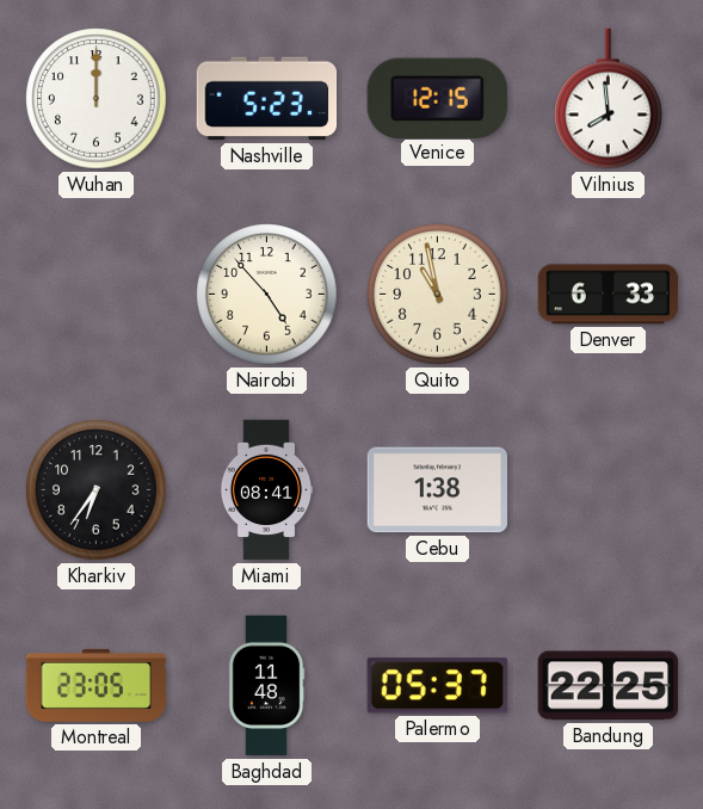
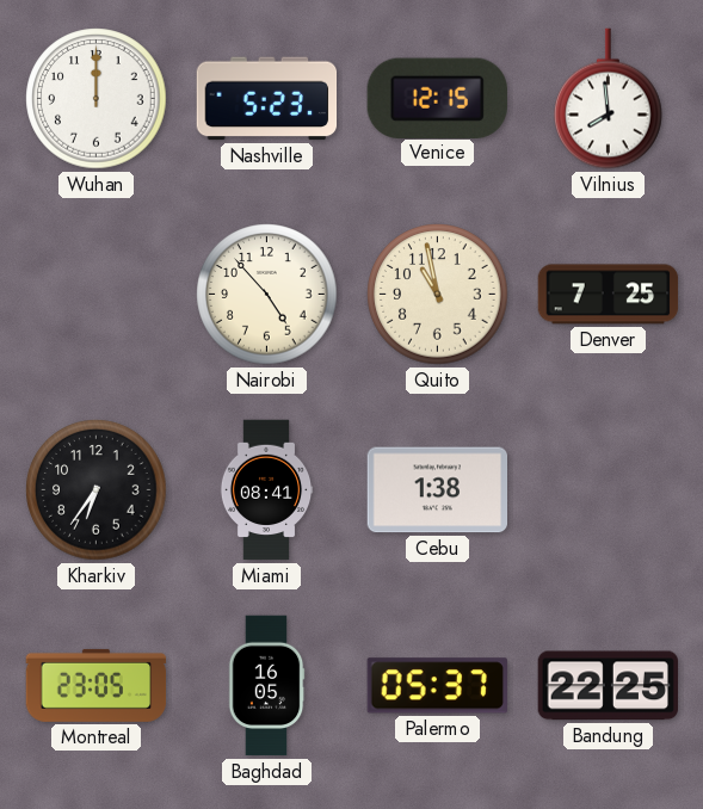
Denver: 6:33 -> 7:25
Baghdad: 11:48 -> 16:05
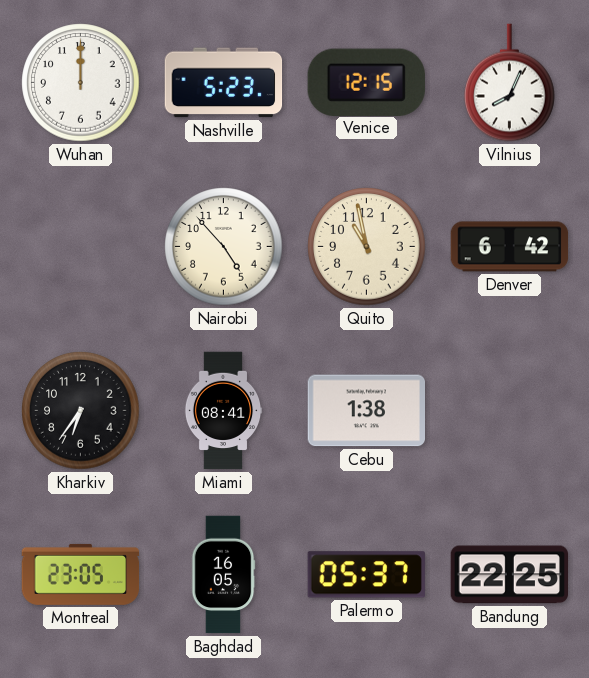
Vilnius: 7:59 -> 8:04
Denver: 7:25 -> 6:42
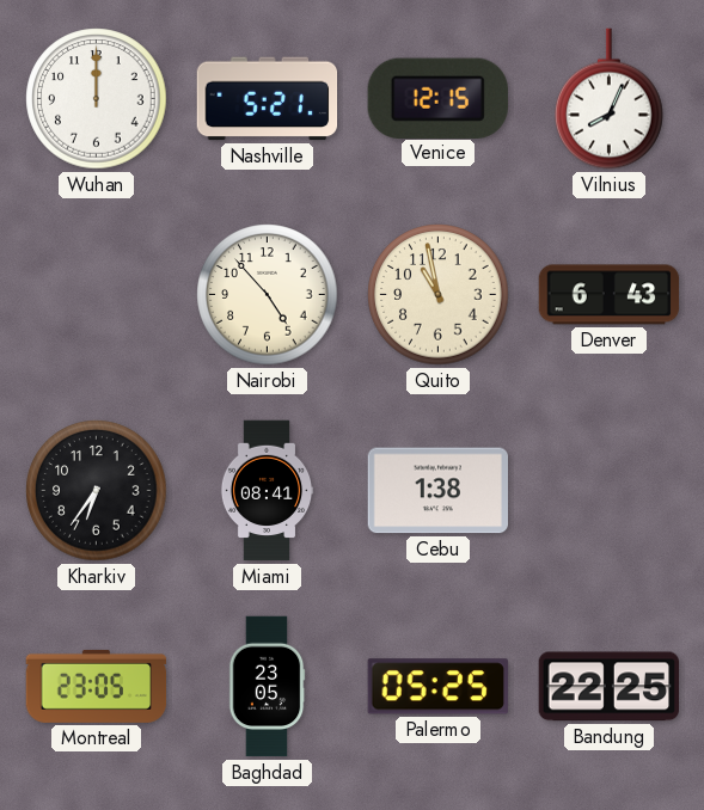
Nashville: 5:23 -> 5:21
Denver: 6:42 -> 6:43
Baghdad: 16:05 -> 23:05
Palermo: 05:37 -> 05:25
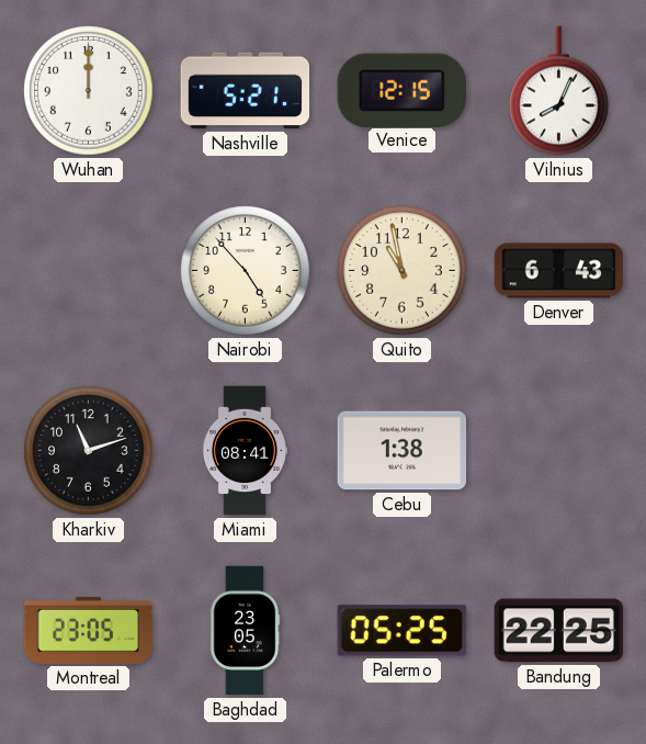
Kharkiv: 6:36 -> 11:12
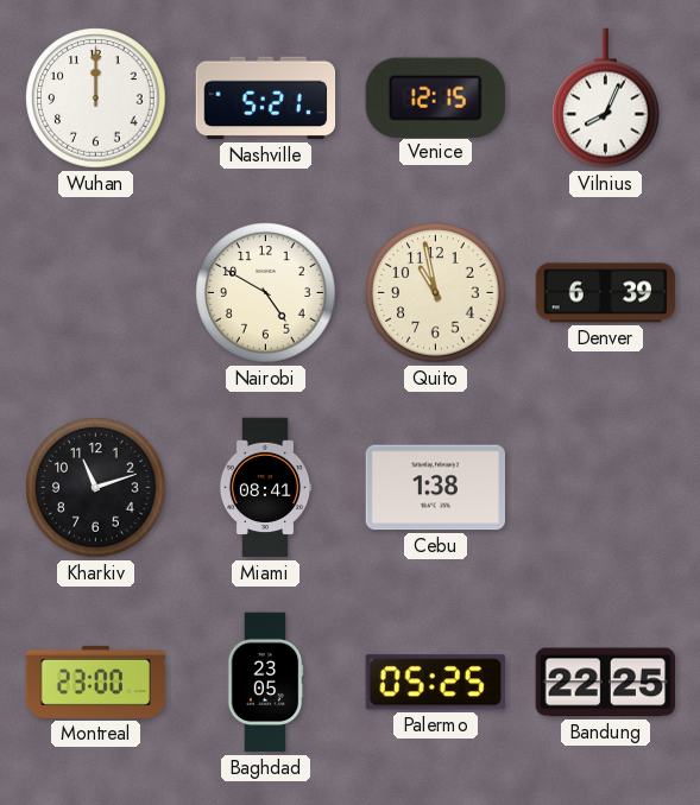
Nairobi: 4:53 -> 4:50
Denver: 6:43 -> 6:39
Montreal: 23:05 -> 23:00
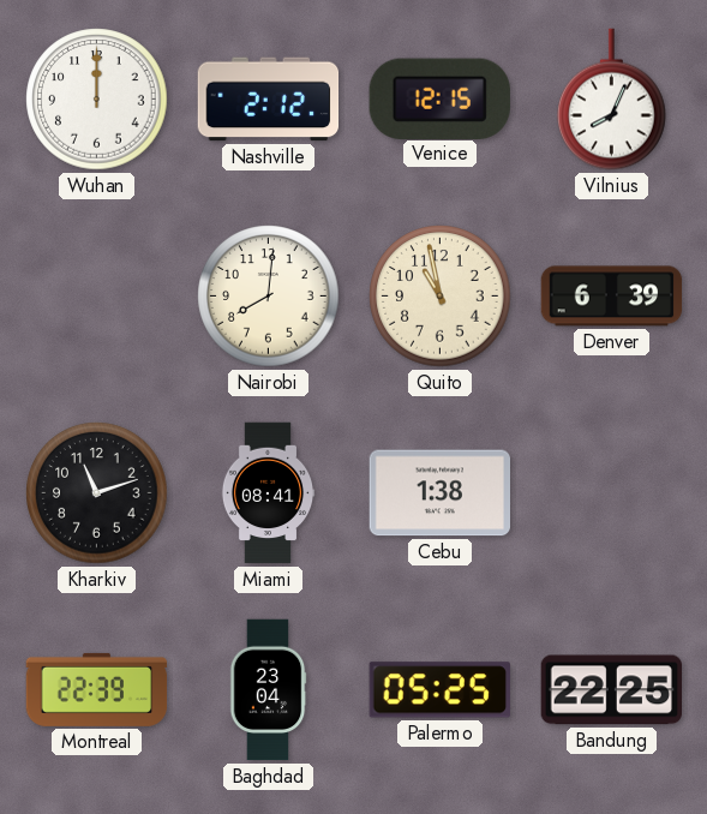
Nashville: 5:21 -> 2:12
Nairobi: 4:50 -> 8:01
Montreal: 23:00 -> 22:39
Baghdad: 23:05 -> 23:04
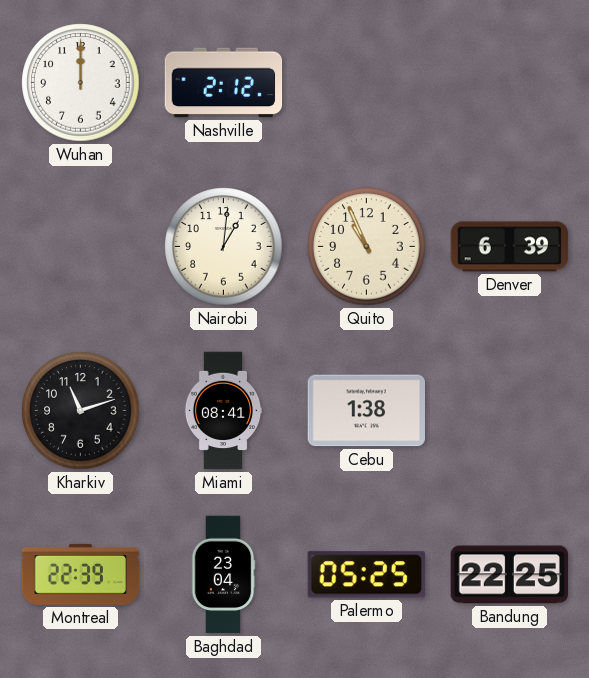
Venice: 12:15 -> none
Vilnius: 8:04 -> none
Nairobi: 8:01 -> 1:01
Quito: 10:58 -> 10:56
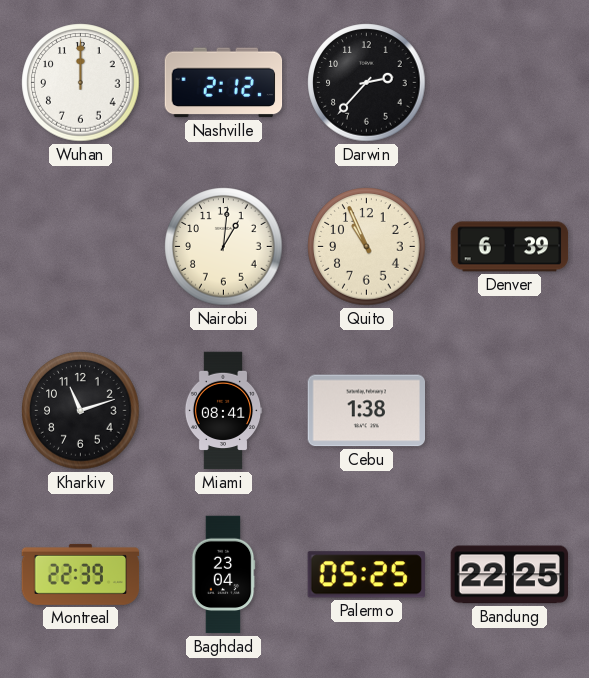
Darwin: none -> 2:37
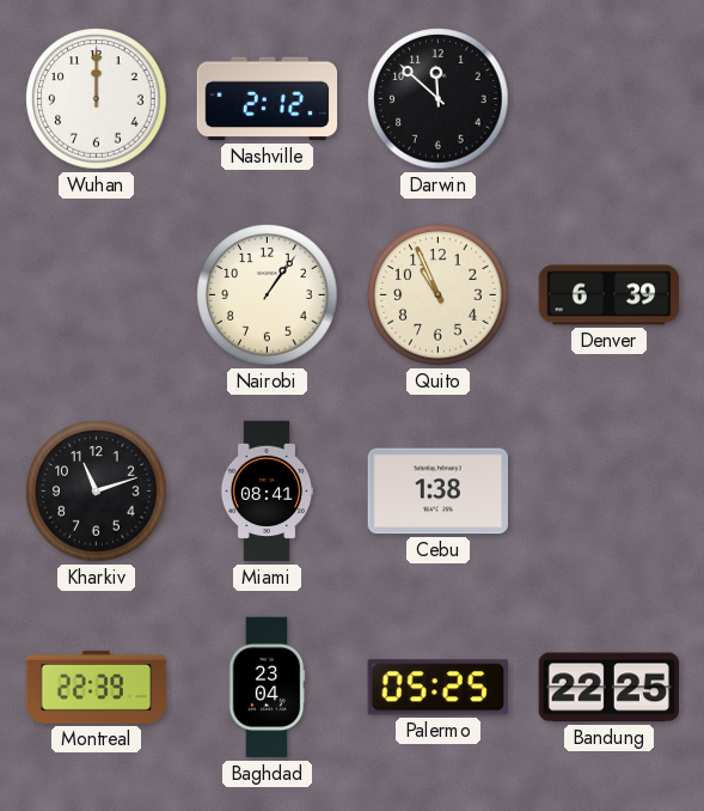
Darwin: 2:37 -> 11:52
Nairobi: 1:01 -> 1:06
